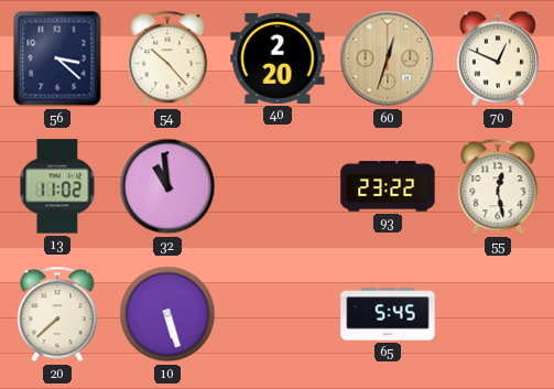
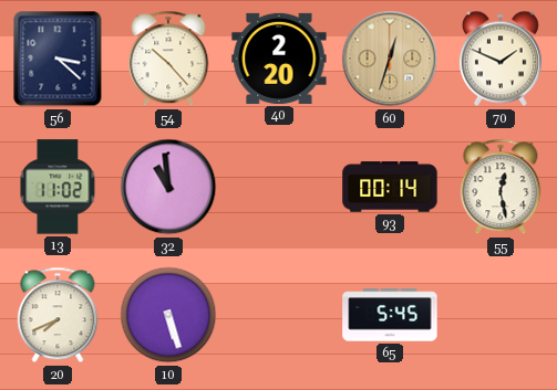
70: 12:49 -> 1:49
93: 23:22 -> 00:14
20: 7:38 -> 7:41
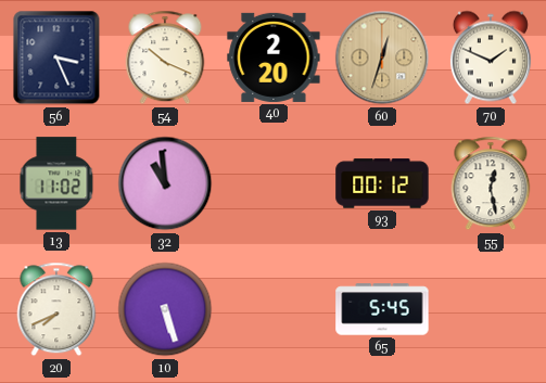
56: 3:22 -> 3:26
54: 10:23 -> 10:19
93: 00:14 -> 00:12
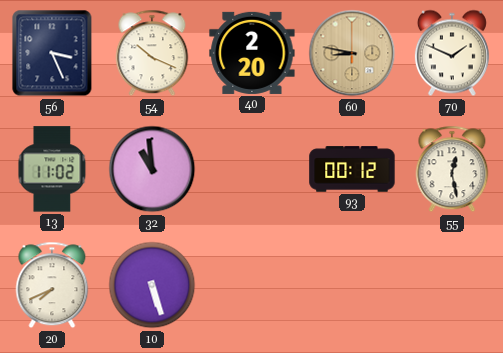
60: 12:33 -> 8:47
65: 5:45 -> none
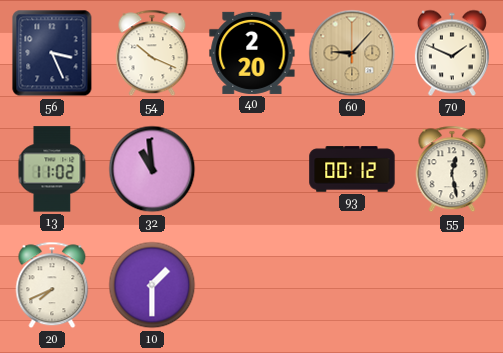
60: 8:47 -> 9:07
10: 5:27 -> 1:30
